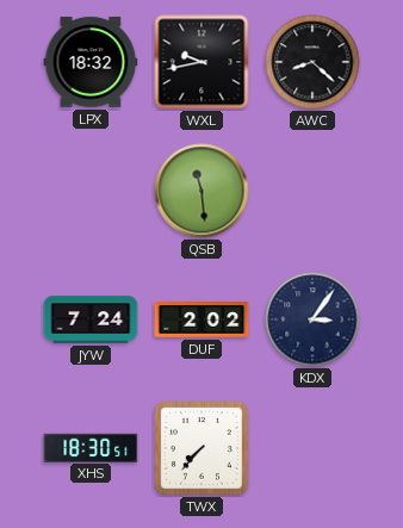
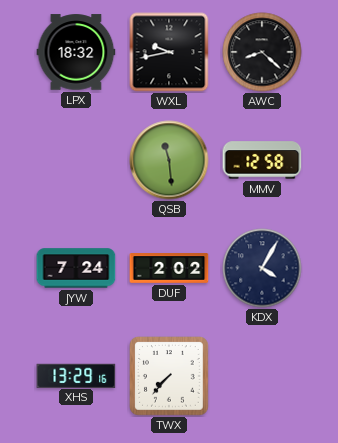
MMV: none -> 12:58
KDX: 3:06 -> 4:05
XHS: 18:30 -> 13:29
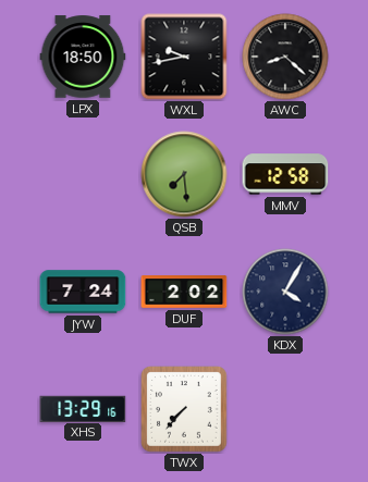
LPX: 18:32 -> 18:50
QSB: 11:29 -> 7:29
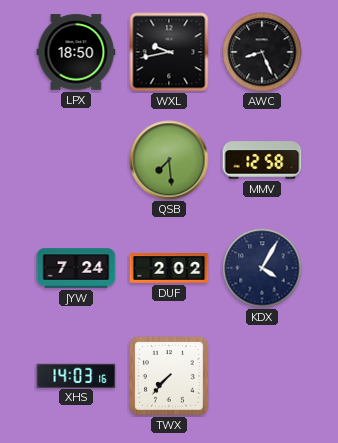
AWC: 8:22 -> 8:26
XHS: 13:29 -> 14:03
